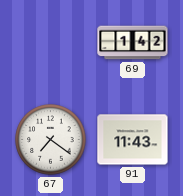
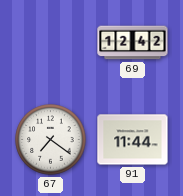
69: 1:42 -> 12:42
91: 11:43 -> 11:44
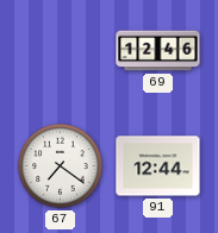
69: 12:42 -> 12:46
91: 11:44 -> 12:44
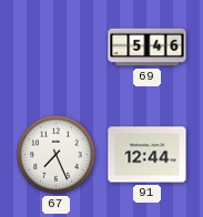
69: 12:46 -> 5:46
67: 7:21 -> 7:26
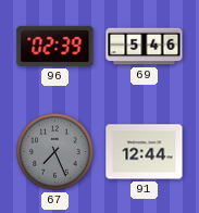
96: none -> 02:39
67 dial: white -> grey
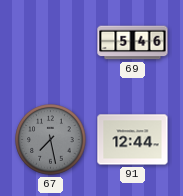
96: 02:39 -> none
67: 7:26 -> 7:28
